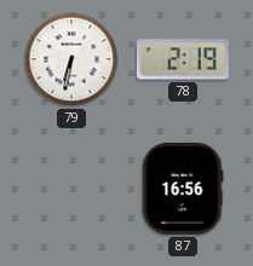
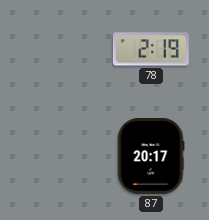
79: 6:32 -> none
87: 16:56 -> 20:17
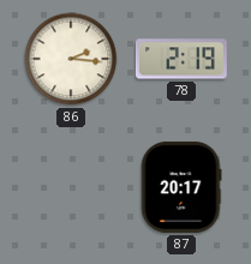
86: none -> 2:16
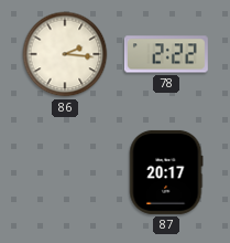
78: 2:19 -> 2:22
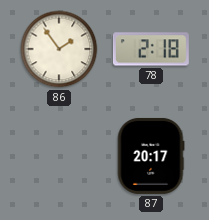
86: 2:16 -> 1:54
78: 2:22 -> 2:18
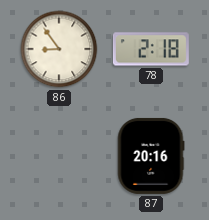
86: 1:54 -> 8:54
87: 20:17 -> 20:16
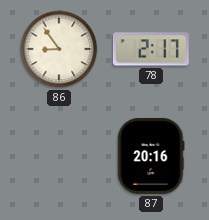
78: 2:18 -> 2:17
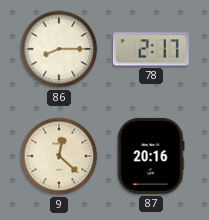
86: 8:54 -> 8:15
9: none -> 12:22
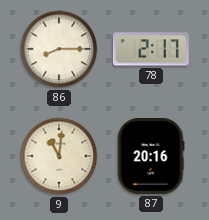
9: 12:22 -> 11:01
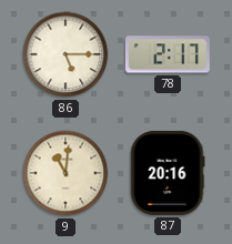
86: 8:15 -> 5:15
